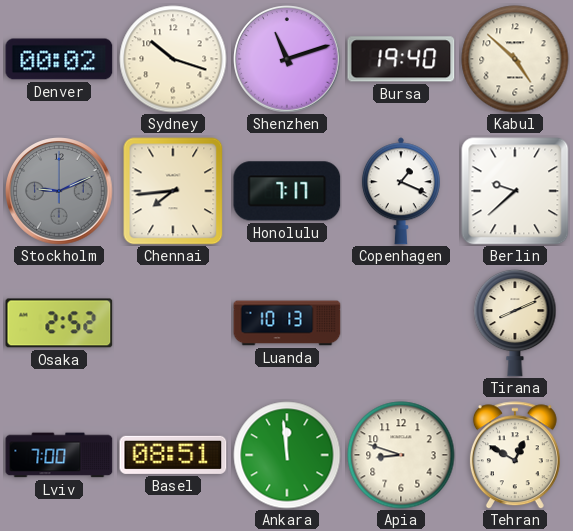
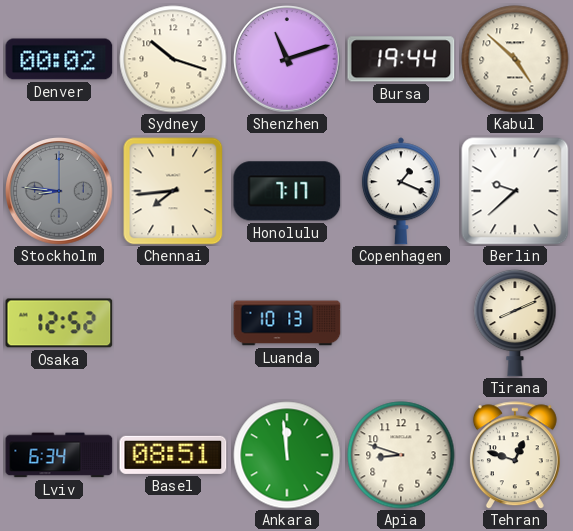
Bursa: 19:40 -> 19:44
Stockholm: 9:11 -> 8:46
Osaka: 2:52 -> 12:52
Lviv: 7:00 -> 6:34
Tehran: 12:50 -> 12:48
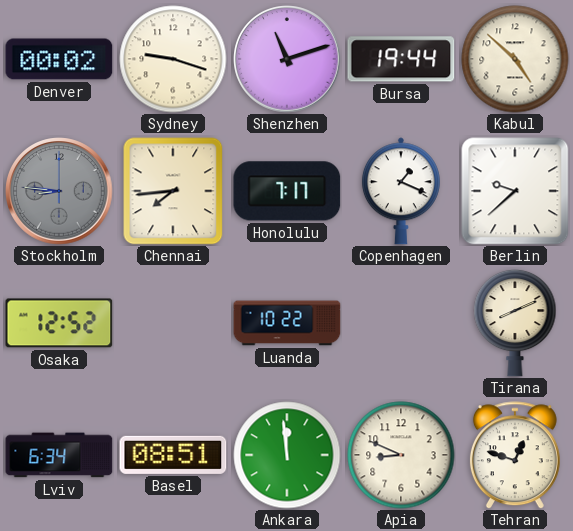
Sydney: 10:18 -> 9:18
Luanda: 10:13 -> 10:22
Apia: 8:48 -> 8:49
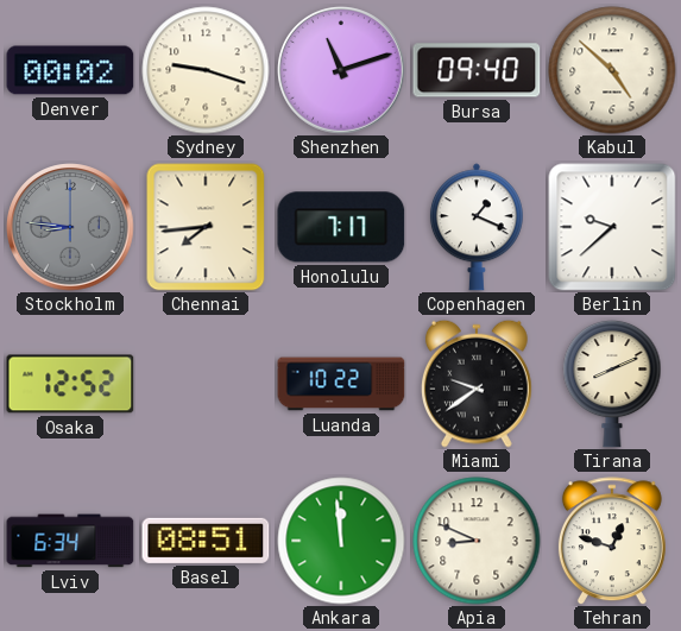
Bursa: 19:44 -> 09:40
Miami: none -> 9:39
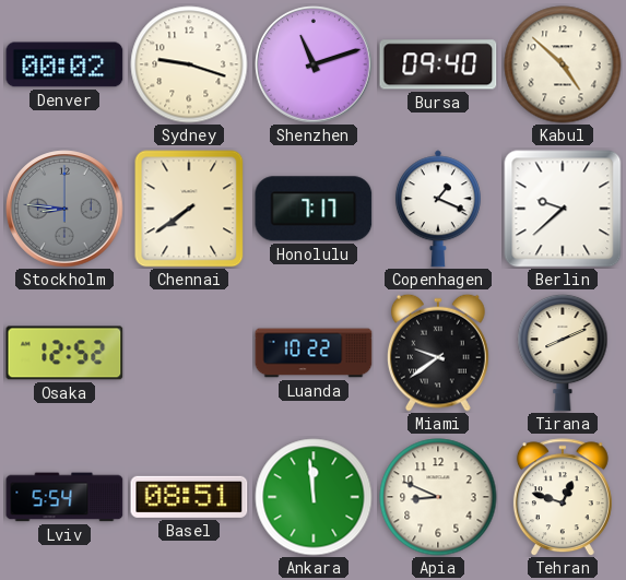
Chennai: 7:44 -> 7:39
Lviv: 6:34 -> 5:54
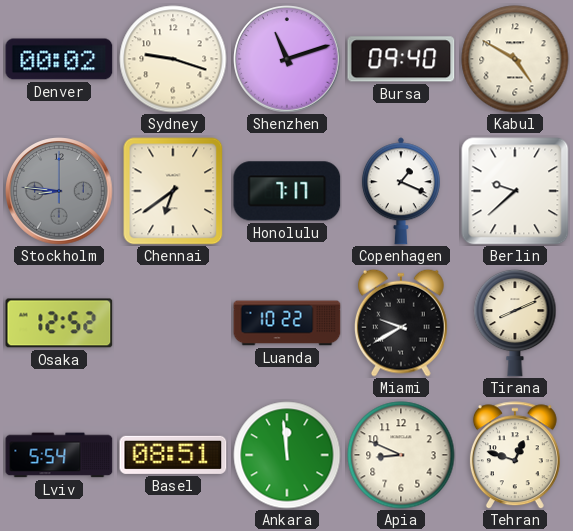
Kabul: 4:52 -> 4:50
Chennai: 7:39 -> 6:39
Miami: 9:39 -> 9:40
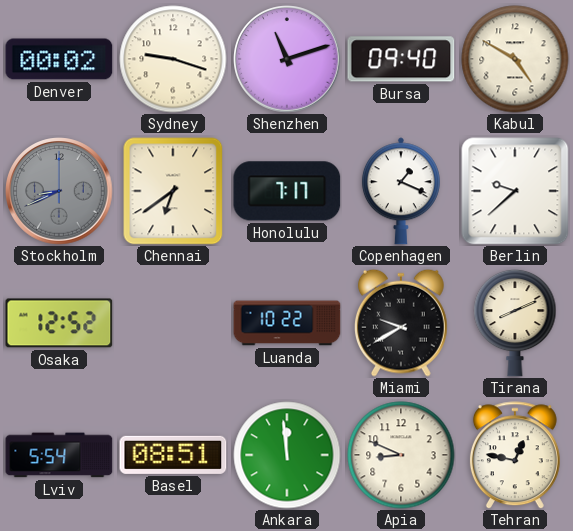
Stockholm: 8:46 -> 8:41
Tehran: 12:48 -> 12:47
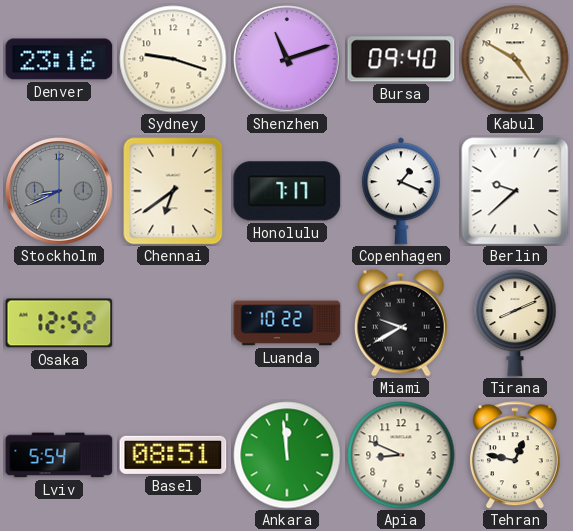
Denver: 00:02 -> 23:16
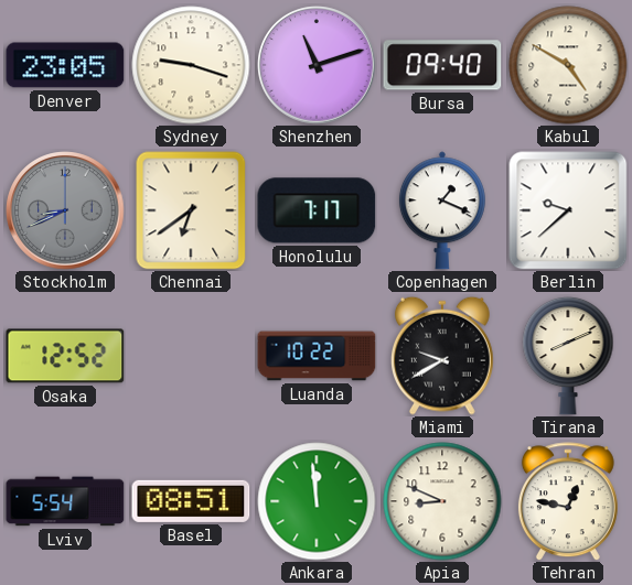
Denver: 23:16 -> 23:05
